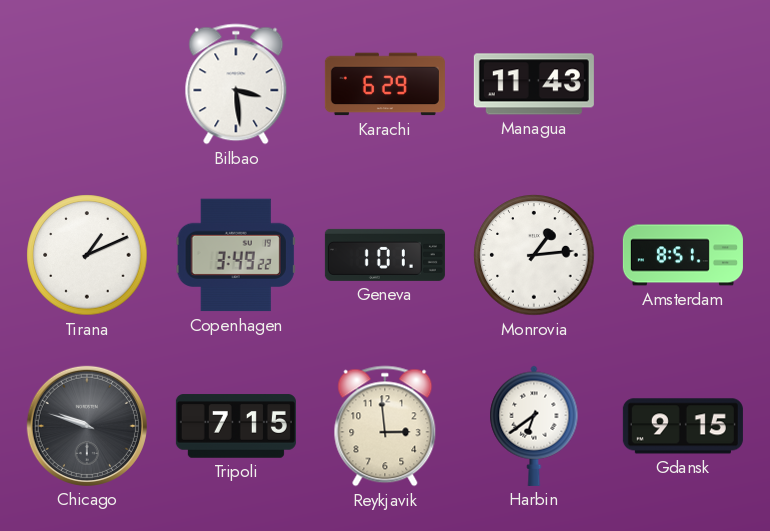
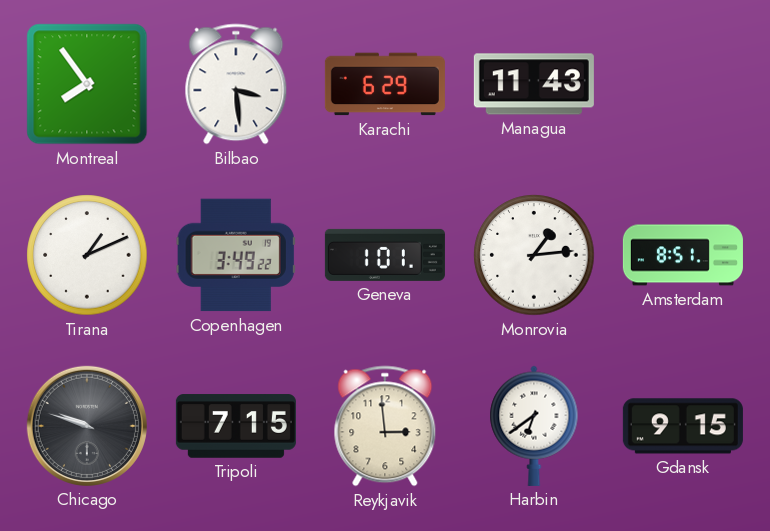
Montreal: none -> 7:54
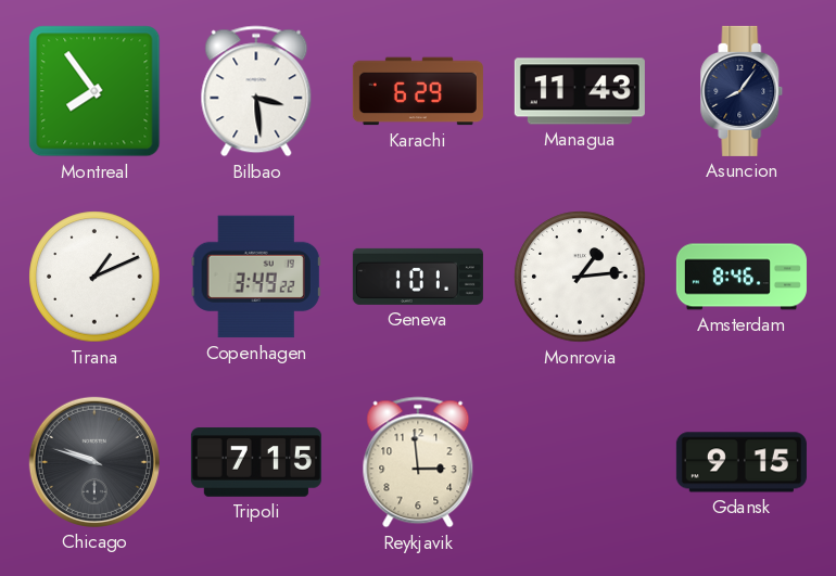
Asuncion: none -> 8:06
Amsterdam: 8:51 -> 8:46
Harbin: 6:39 -> none
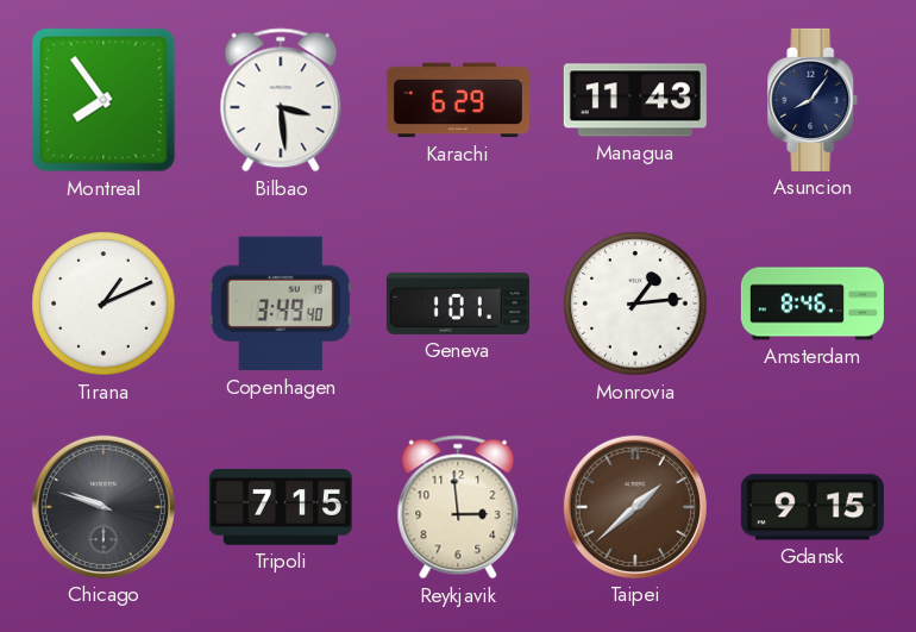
Copenhagen: 3:49:22 -> 3:49:40
Taipei: none -> 1:38
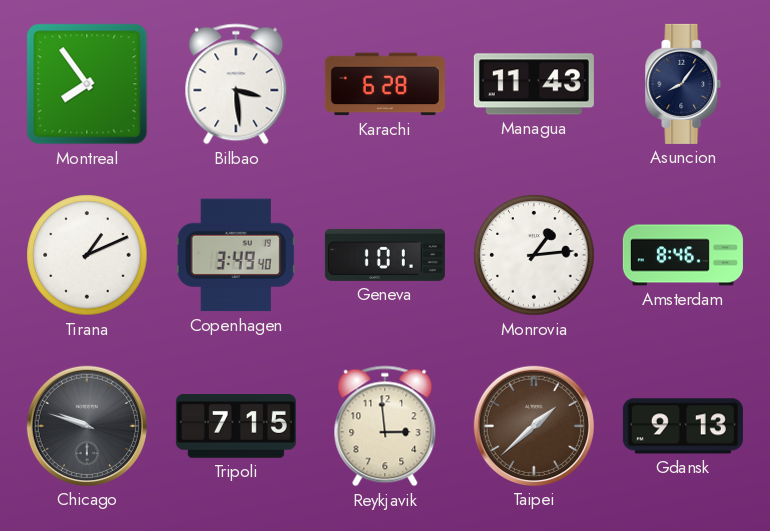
Karachi: 6:29 -> 6:28
Gdansk: 9:15 -> 9:13
